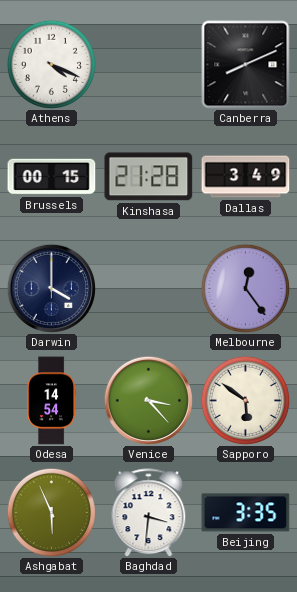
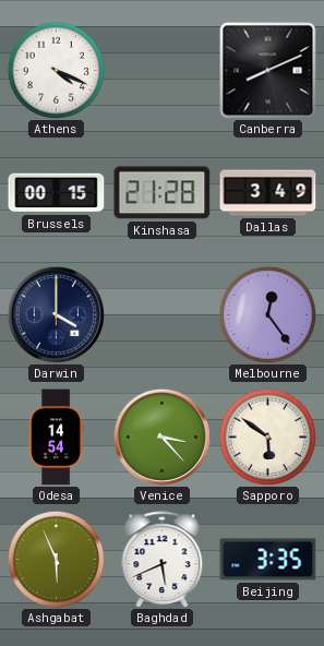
Baghdad: 3:31 -> 5:41
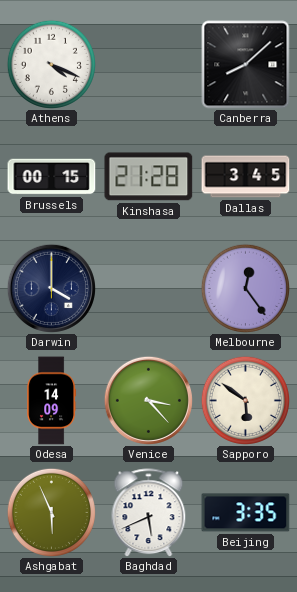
Canberra: 8:11 -> 8:08
Dallas: 3:49 -> 3:45
Odesa: 14:54 -> 14:09
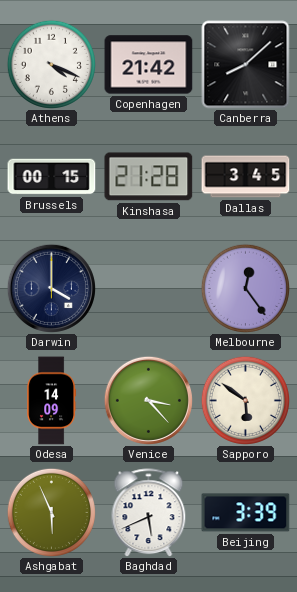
Copenhagen: none -> 21:42
Beijing: 3:35 -> 3:39
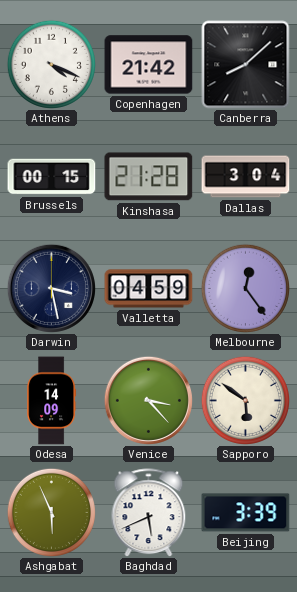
Dallas: 3:45 -> 3:04
Darwin: 4:00 -> 3:28
Valletta: none -> 04:59
